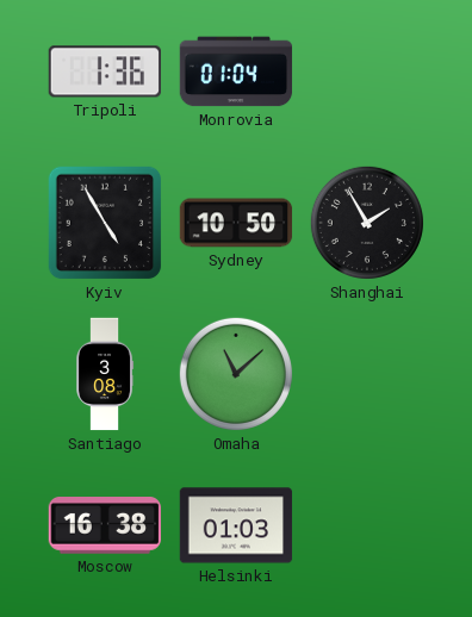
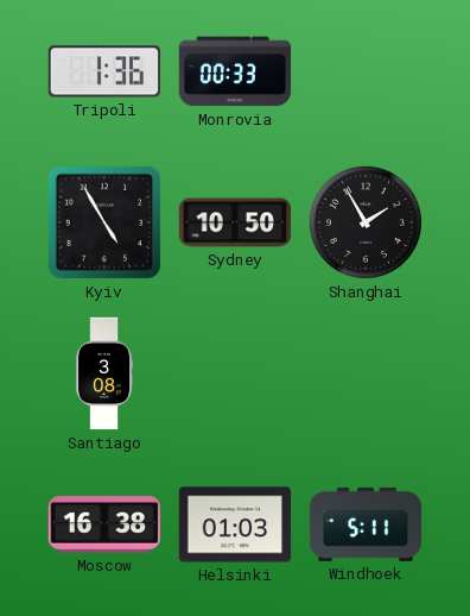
Monrovia: 01:04 -> 00:33
Omaha: 11:08 -> none
Windhoek: none -> 5:11
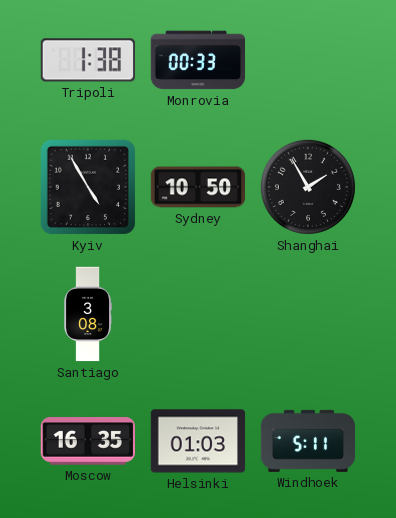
Tripoli: 1:36 -> 1:38
Moscow: 16:38 -> 16:35
